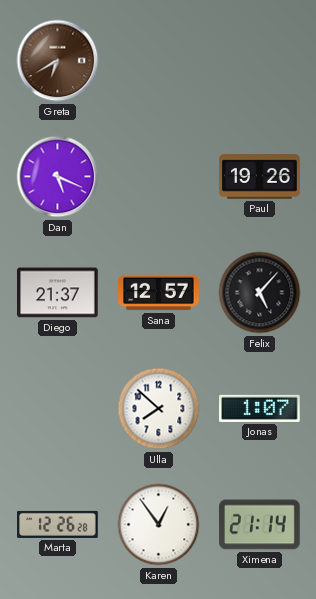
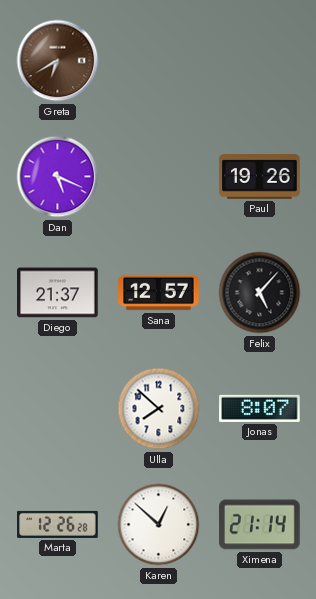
Jonas: 1:07 -> 8:07
Karen: 12:54 -> 12:52
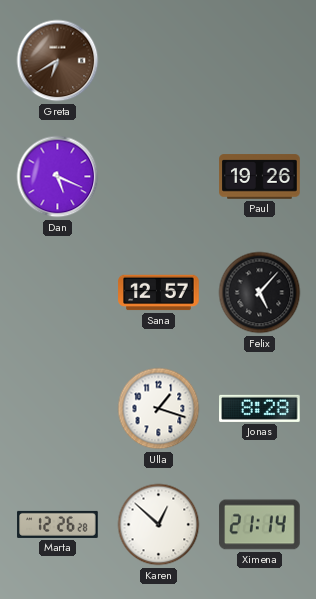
Diego: 21:37 -> none
Ulla: 7:52 -> 1:18
Jonas: 8:07 -> 8:28
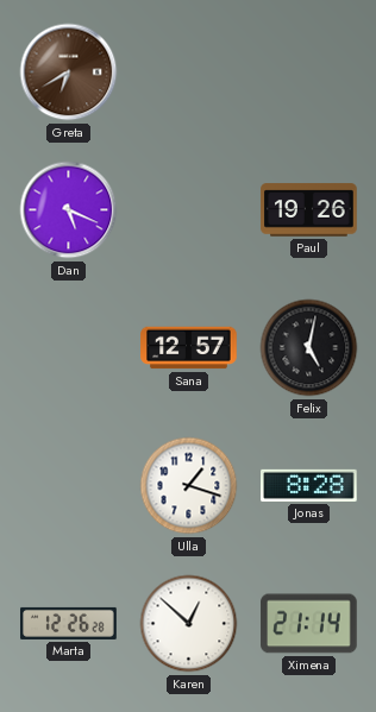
Felix: 5:07 -> 5:02
